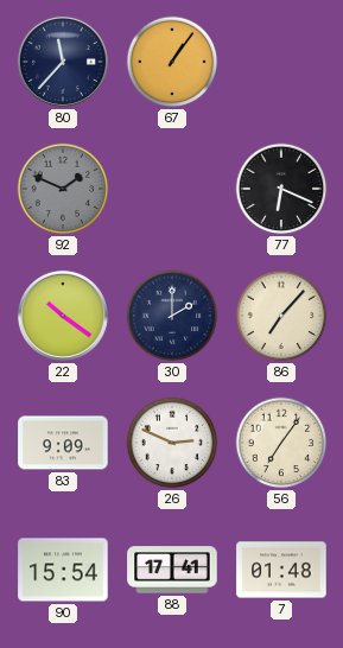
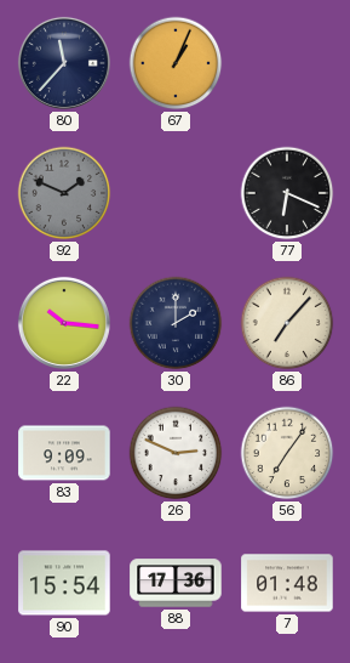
67: 1:06 -> 1:04
22: 10:21 -> 10:16
88: 17:41 -> 17:36
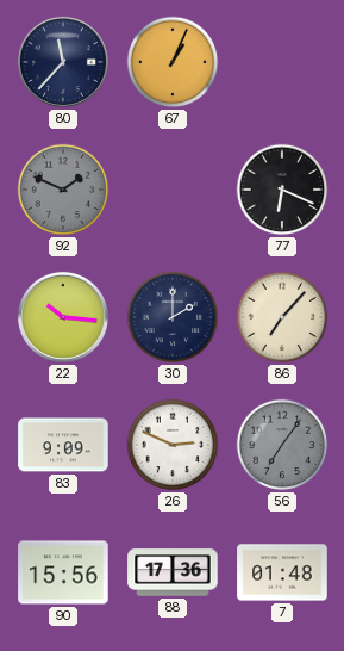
56 dial: cream -> grey
90: 15:54 -> 15:56
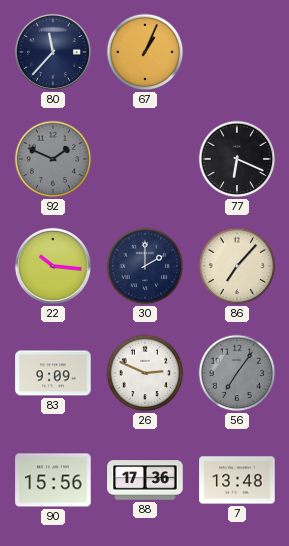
7: 01:48 -> 13:48
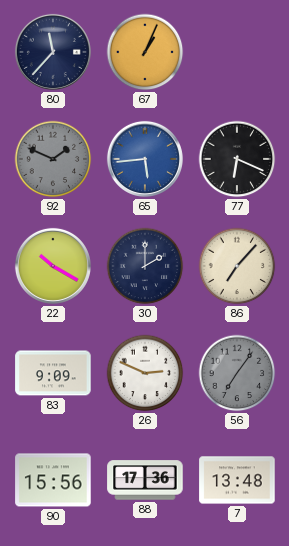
65: none -> 5:44
22: 10:16 -> 10:20
